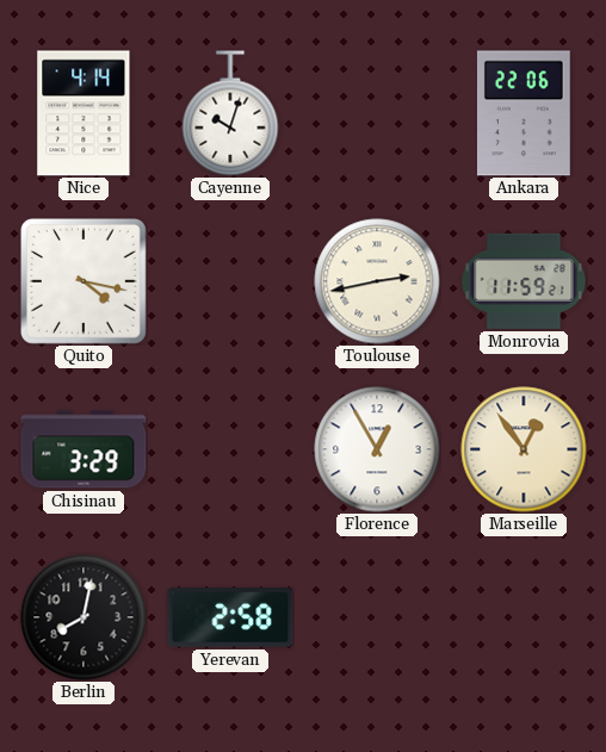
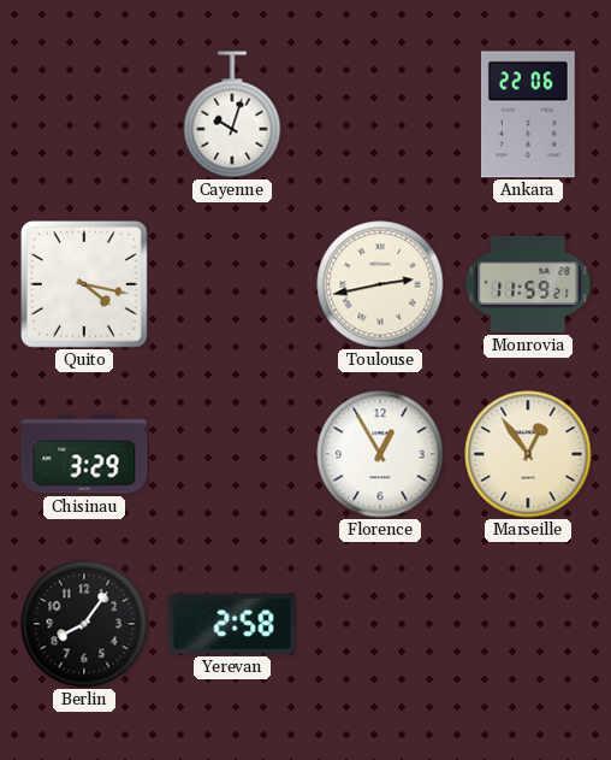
Nice: 4:14 -> none
Berlin: 8:02 -> 8:06
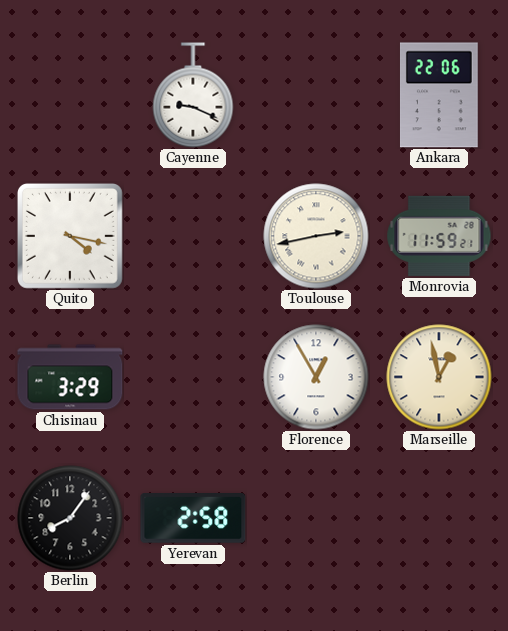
Cayenne: 10:03 -> 9:19
Marseille: 12:54 -> 12:58
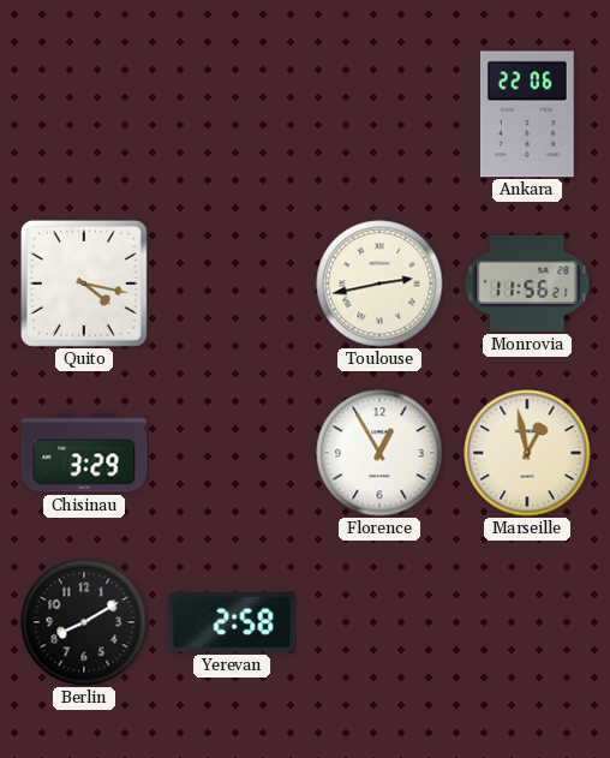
Cayenne: 9:19 -> none
Monrovia: 11:59 -> 11:56
Berlin: 8:06 -> 8:10
